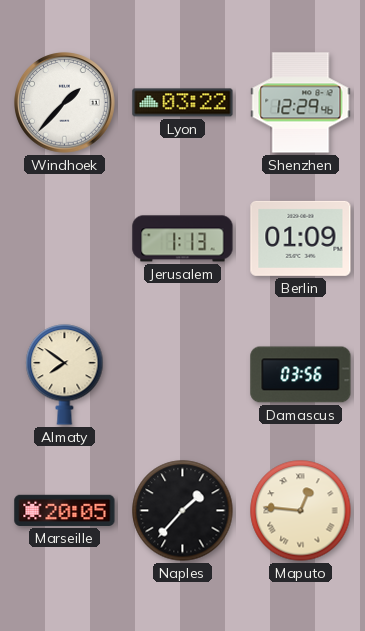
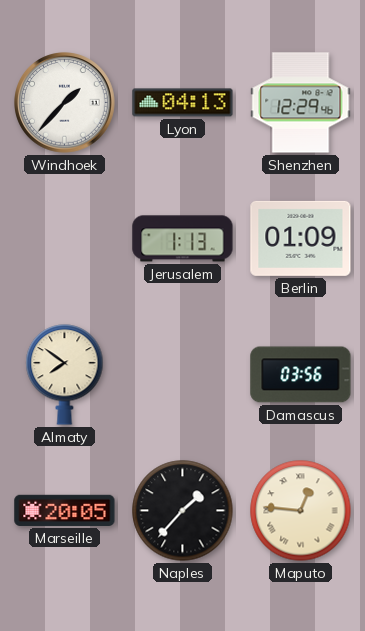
Lyon: 03:22 -> 04:13
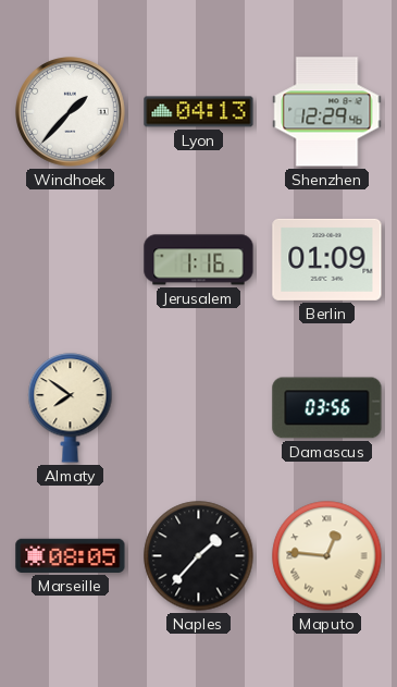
Jerusalem: 1:13 -> 1:16
Marseille: 20:05 -> 08:05
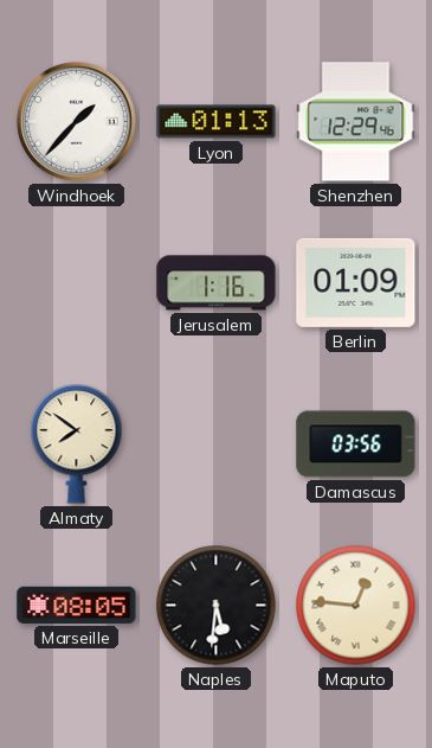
Lyon: 04:13 -> 01:13
Naples: 1:37 -> 5:31
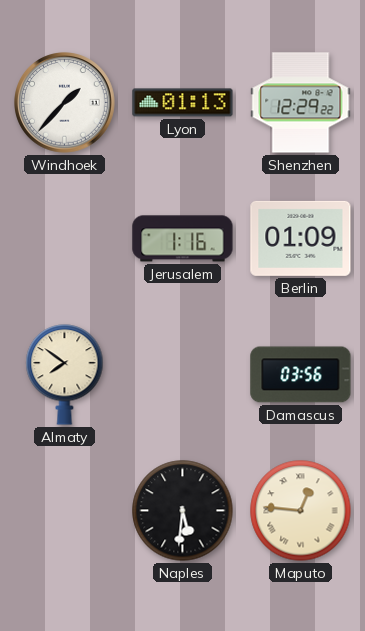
Shenzhen: 12:29:46 -> 12:29:22
Marseille: 08:05 -> none
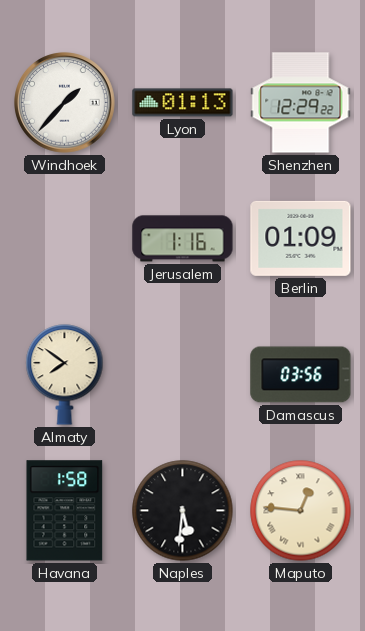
Havana: none -> 1:58
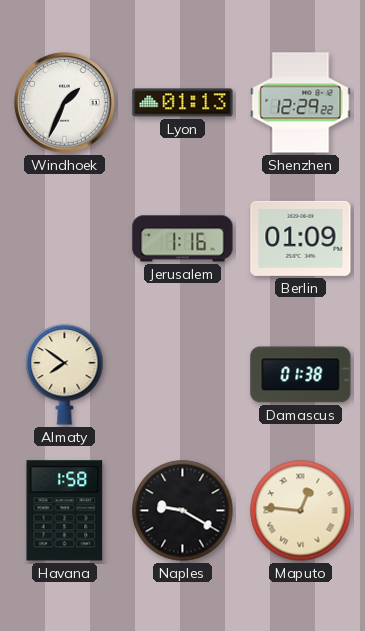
Windhoek: 1:37 -> 1:34
Damascus: 03:56 -> 01:38
Naples: 5:31 -> 9:20
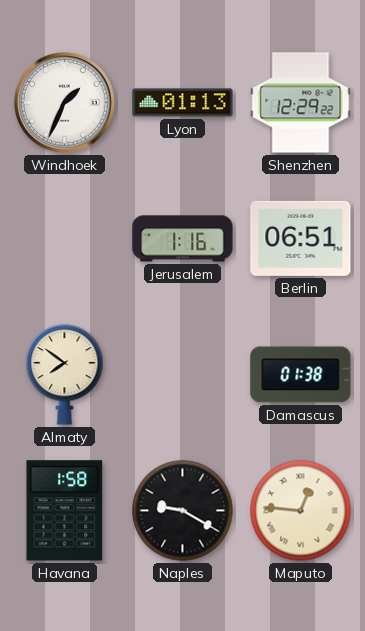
Berlin: 01:09 -> 06:51
